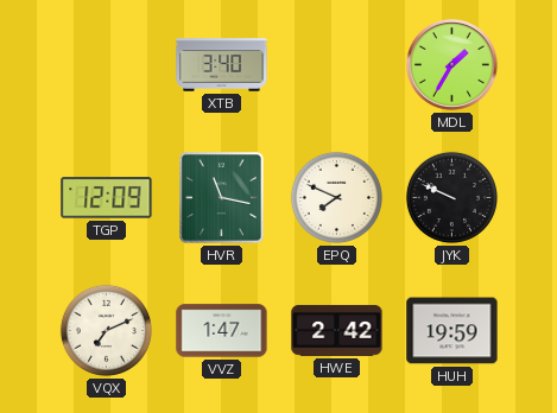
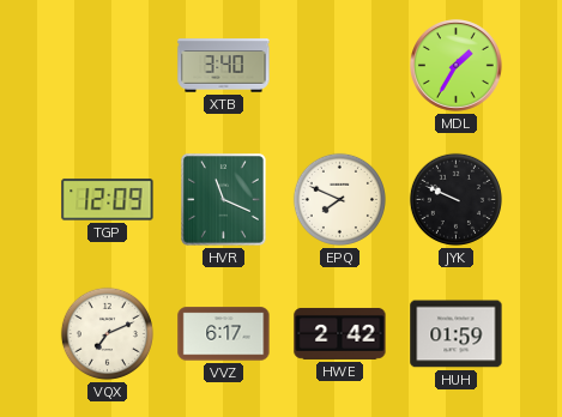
HVR: 11:17 -> 11:19
VVZ: 1:47 -> 6:17
HUH: 19:59 -> 01:59
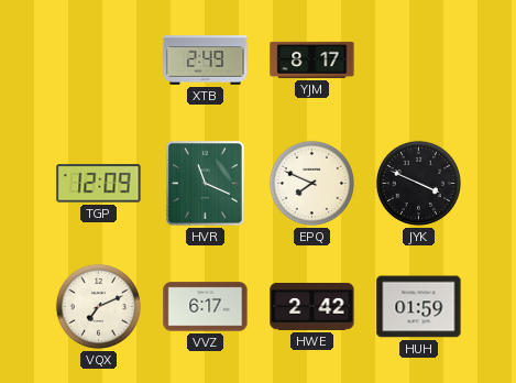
XTB: 3:40 -> 2:49
YJM: none -> 8:17
MDL: 1:35 -> none
JYK: 9:49 -> 3:49
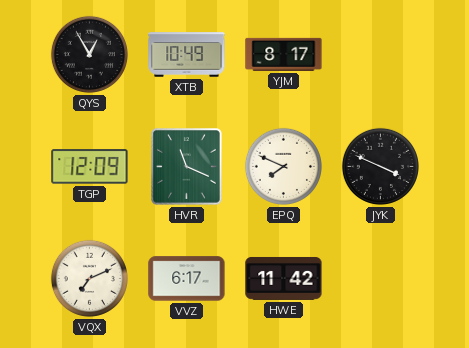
QYS: none -> 12:55
XTB: 2:49 -> 10:49
HWE: 2:42 -> 11:42
HUH: 01:59 -> none
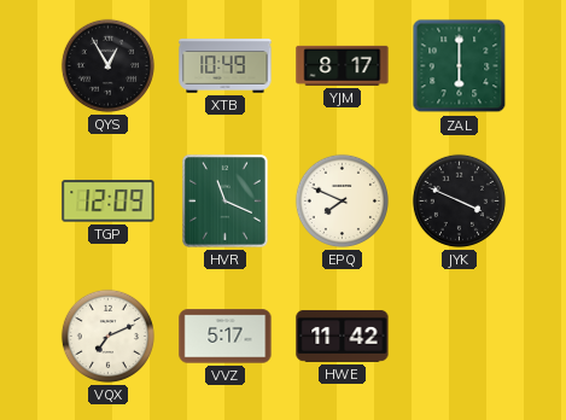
ZAL: none -> 6:00
VVZ: 6:17 -> 5:17
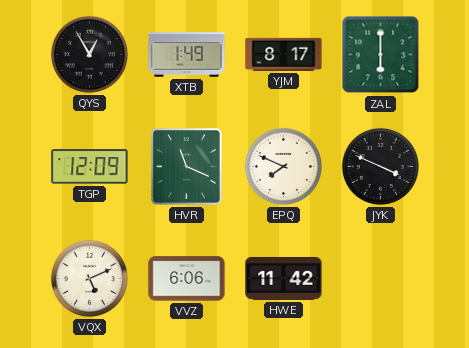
XTB: 10:49 -> 1:49
VQX: 7:11 -> 5:11
VVZ: 5:17 -> 6:06
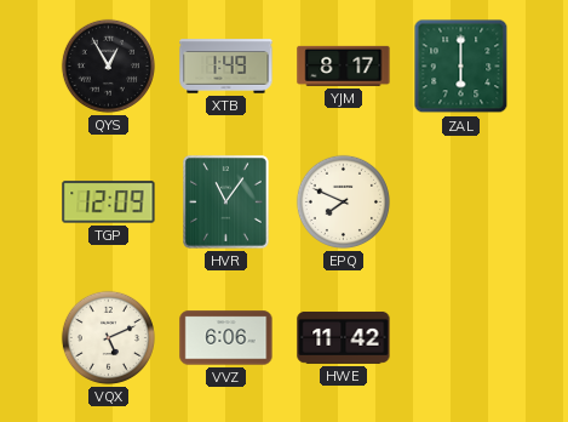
HVR: 11:19 -> 11:06
JYK: 3:49 -> none
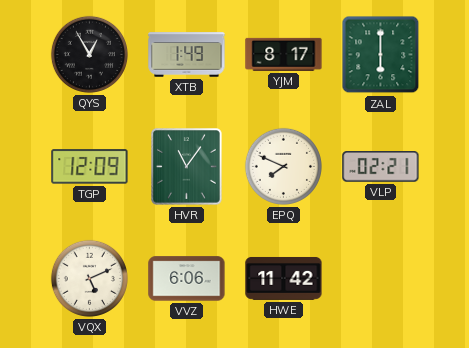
VLP: none -> 02:21
